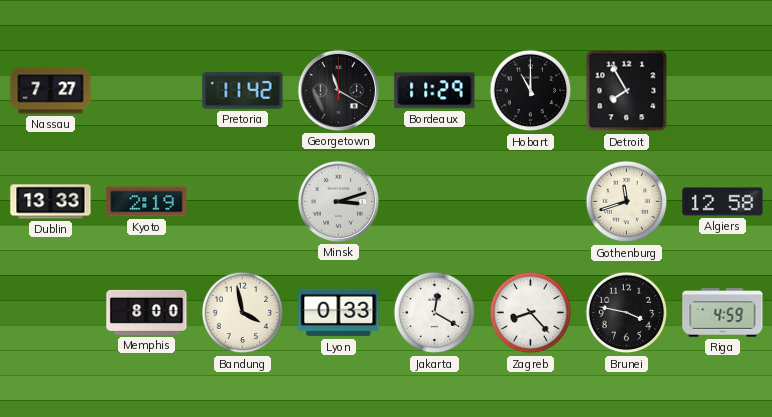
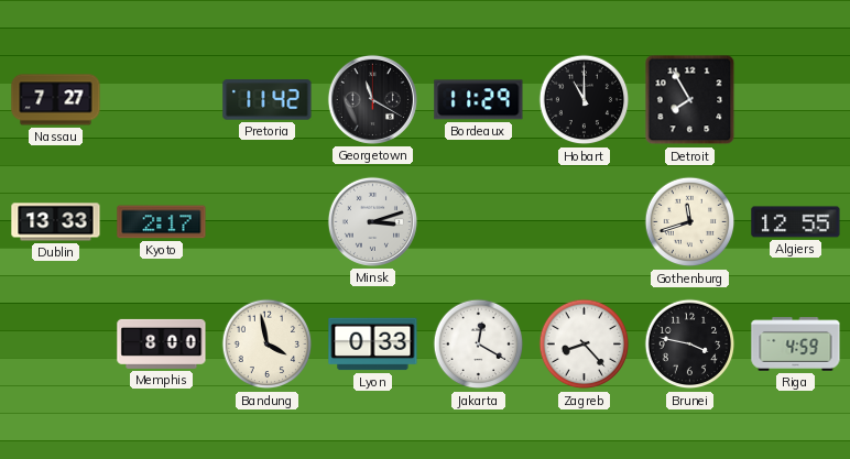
Kyoto: 2:19 -> 2:17
Algiers: 12:58 -> 12:55
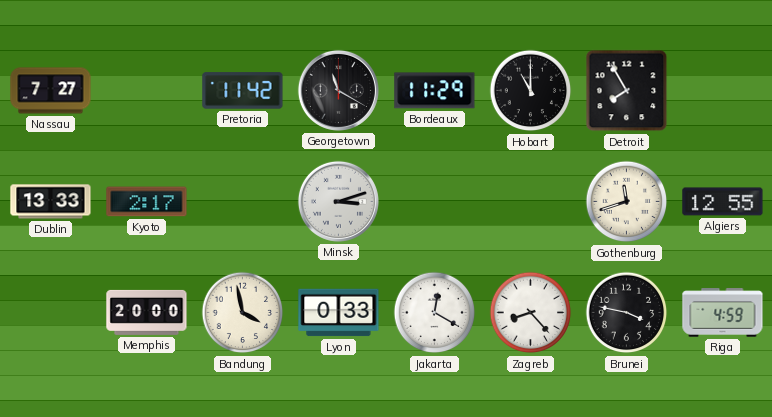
Memphis: 8:00 -> 20:00
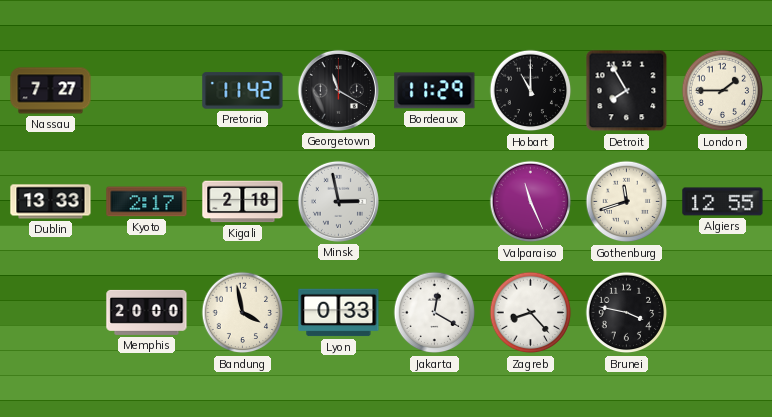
London: none -> 1:45
Kigali: none -> 2:18
Minsk: 3:12 -> 2:58
Valparaiso: none -> 11:26
Riga: 4:59 -> none
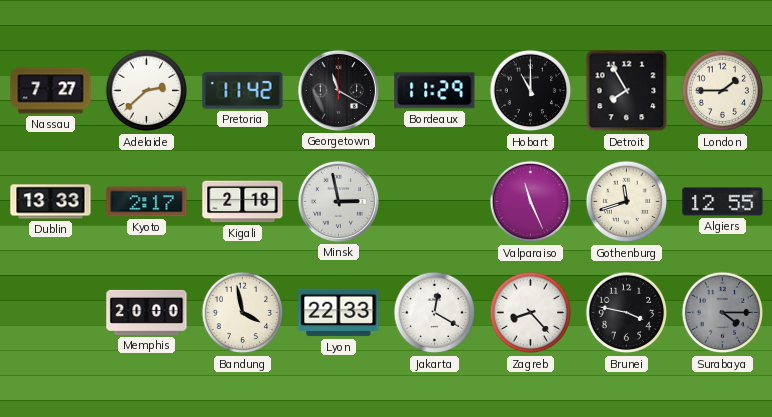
Adelaide: none -> 2:38
Lyon: 0:33 -> 22:33
Surabaya: none -> 4:15
